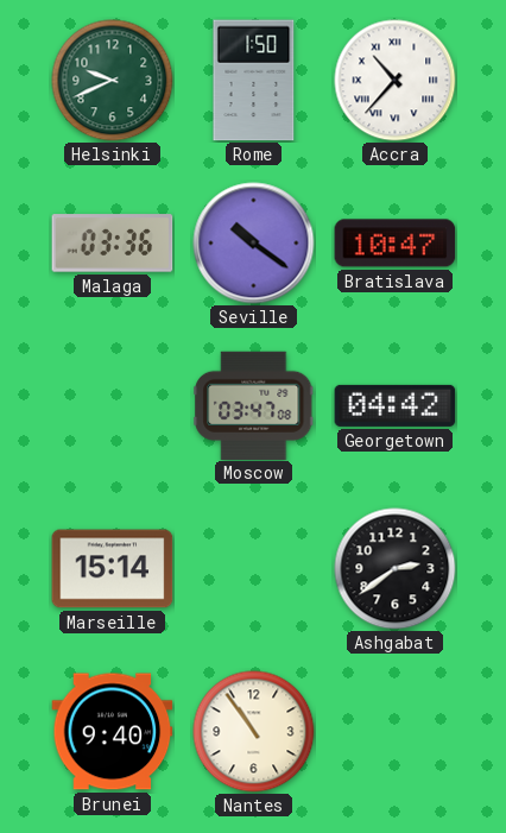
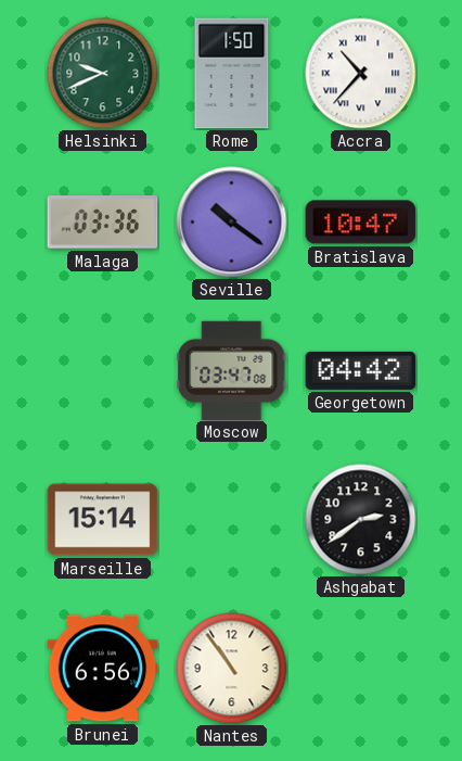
Brunei: 9:40 -> 6:56
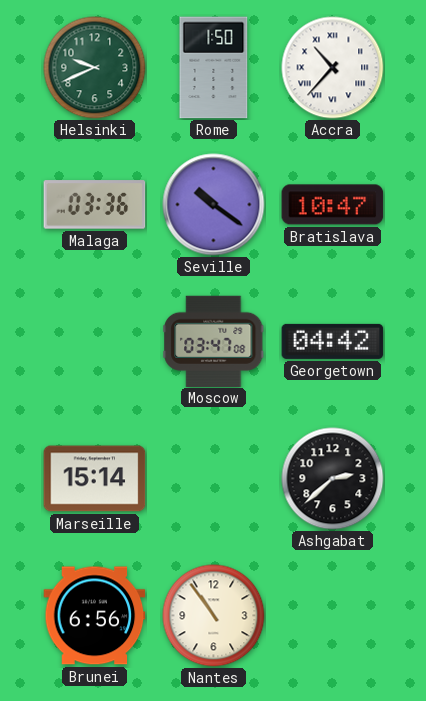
Ashgabat: 2:39 -> 2:38
